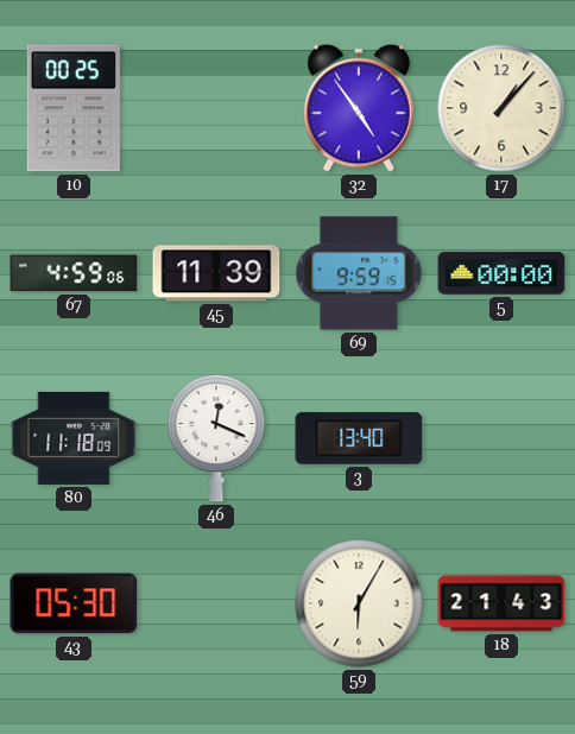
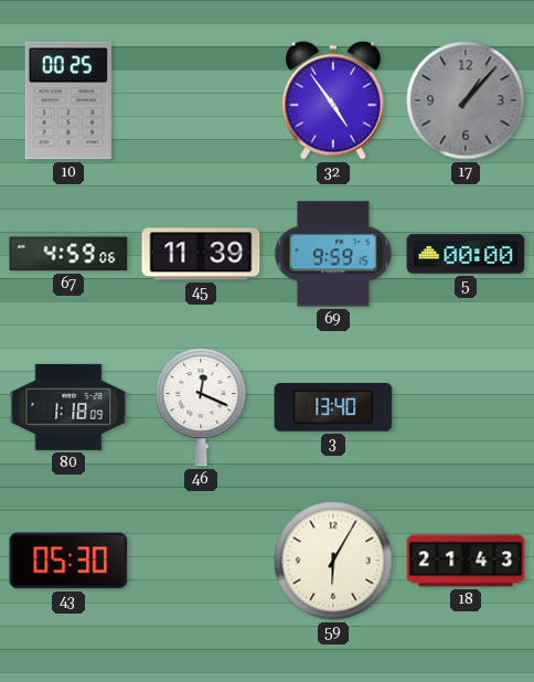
17 dial: cream -> grey
80: 11:18 -> 1:18
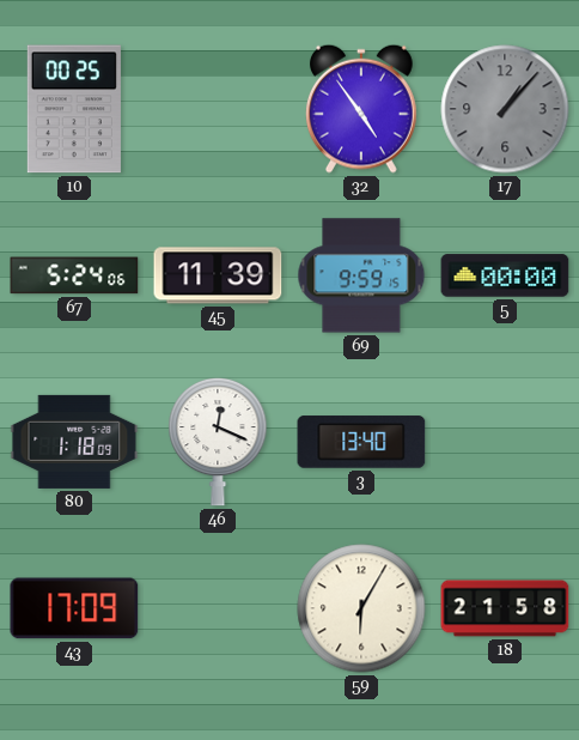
67: 4:59 -> 5:24
43: 05:30 -> 17:09
18: 21:43 -> 21:58
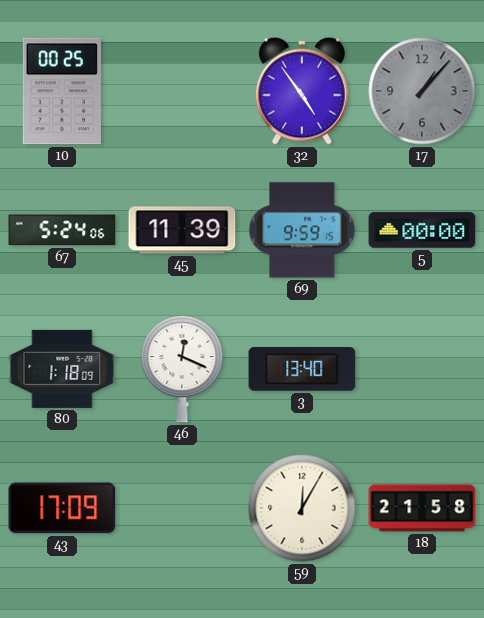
59: 6:05 -> 12:05
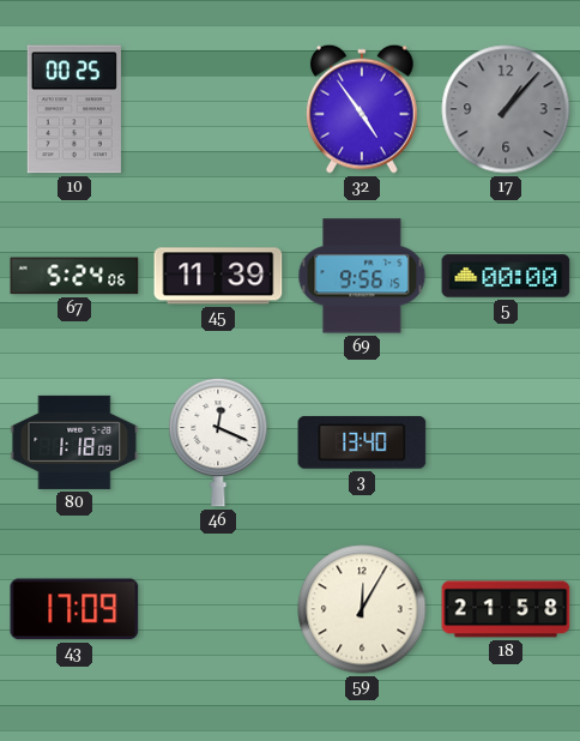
69: 9:59 -> 9:56
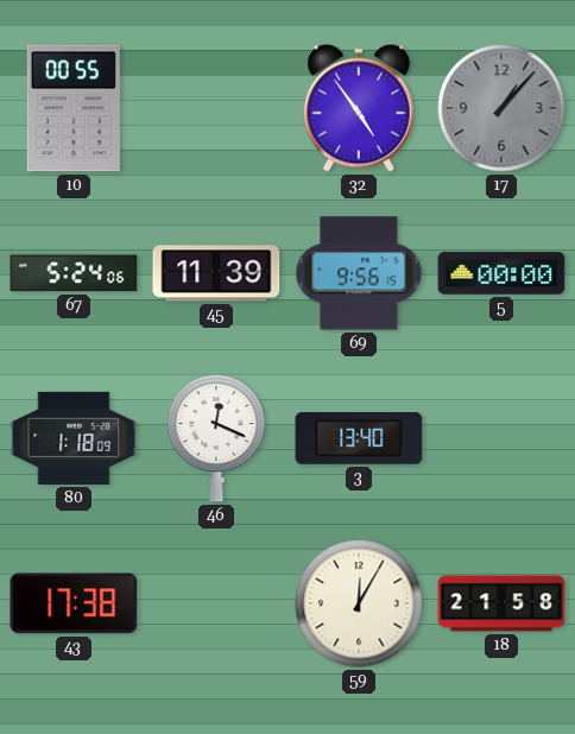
10: 00:25 -> 00:55
43: 17:09 -> 17:38
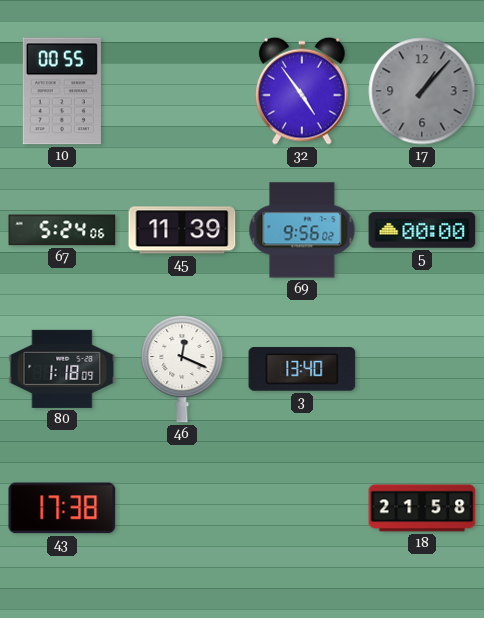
69: 9:56:15 -> 9:56:02
59: 12:05 -> none
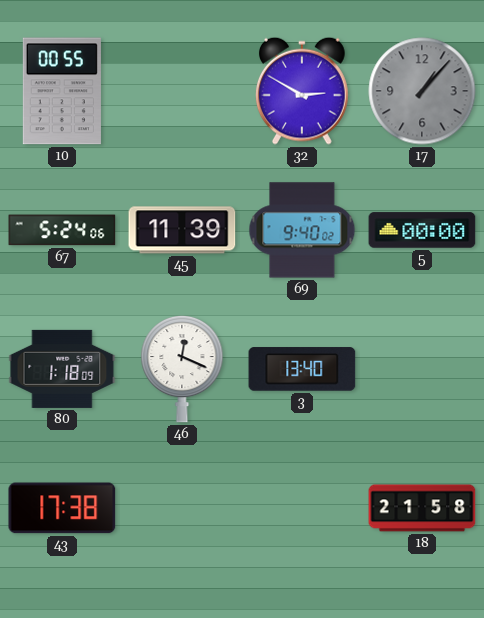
32: 4:54 -> 2:50
69: 9:56 -> 9:40
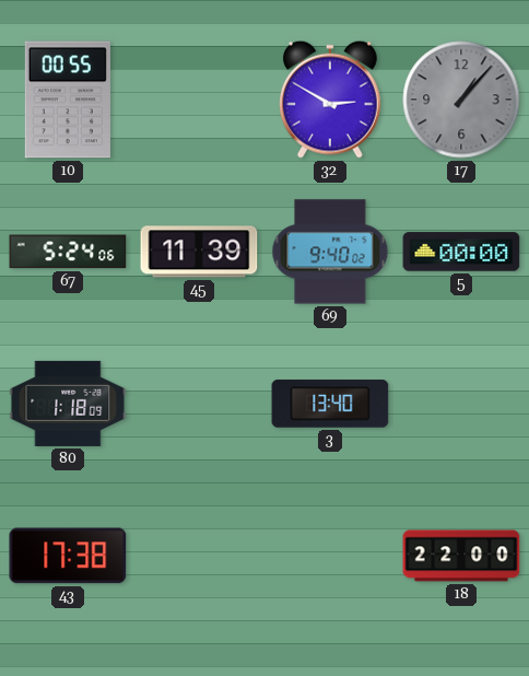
46: 12:19 -> none
18: 21:58 -> 22:00
